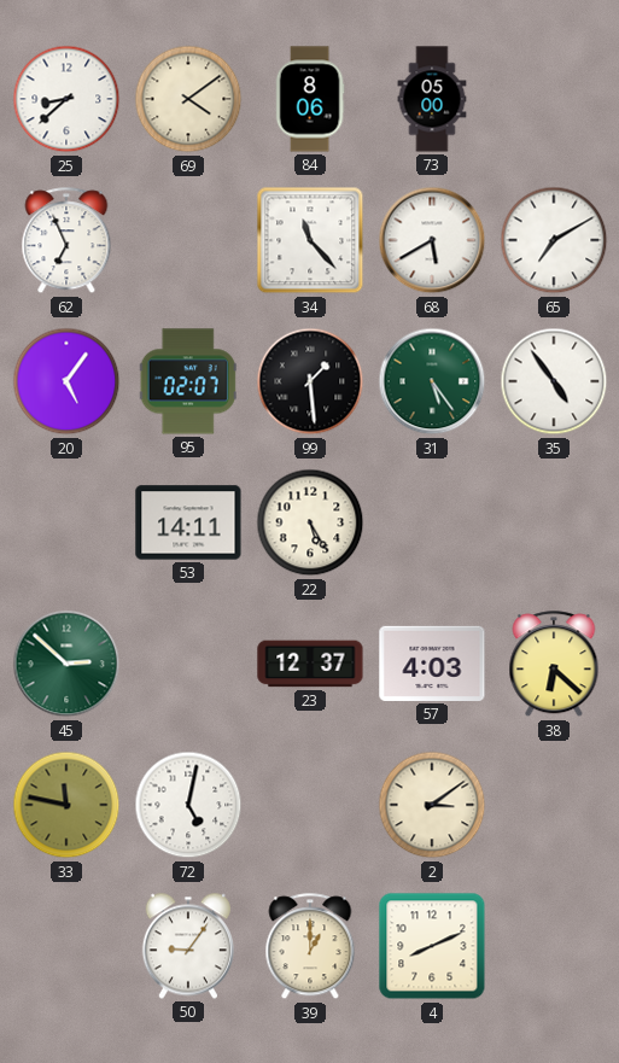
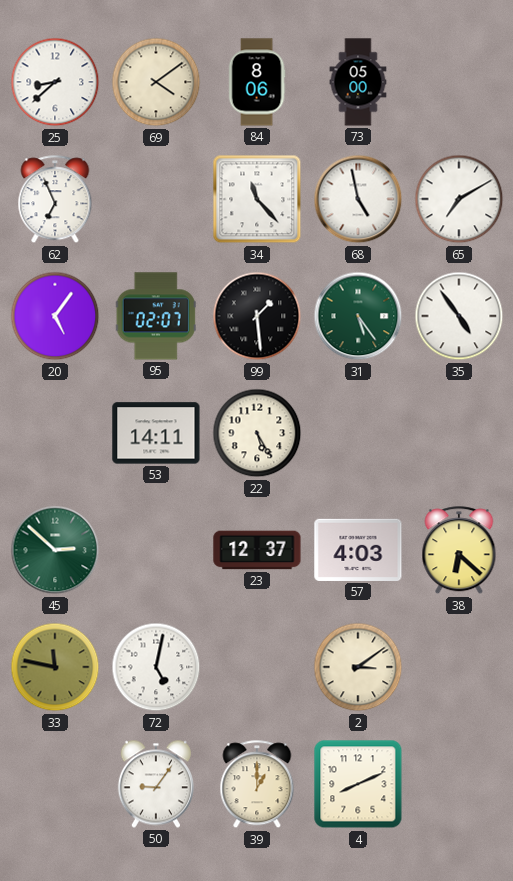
68: 5:40 -> 4:58
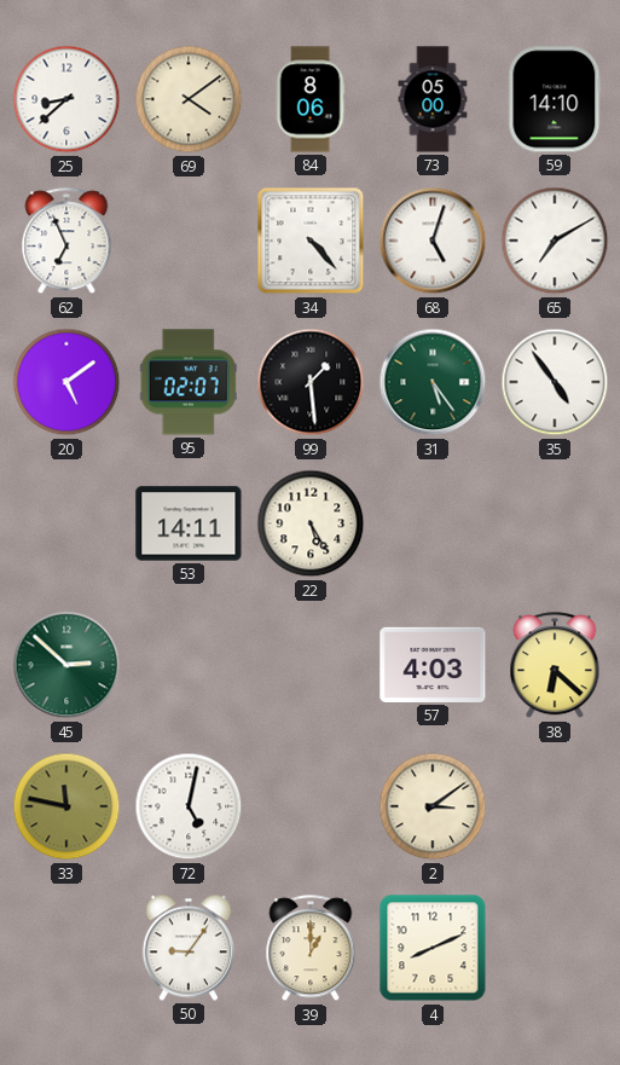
59: none -> 14:10
34: 11:23 -> 4:23
68: 4:58 -> 5:03
20: 5:06 -> 5:09
23: 12:37 -> none
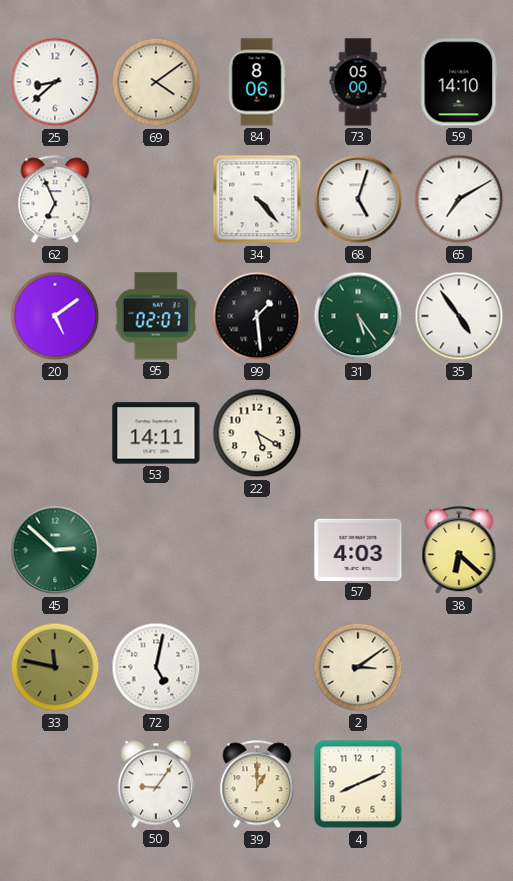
22: 5:25 -> 5:20
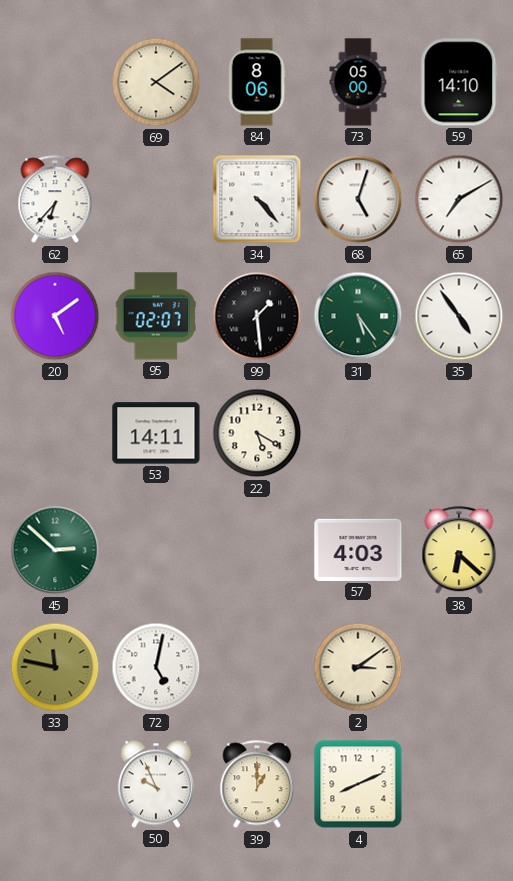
25: 8:38 -> none
62: 6:56 -> 6:37
50: 9:06 -> 9:56
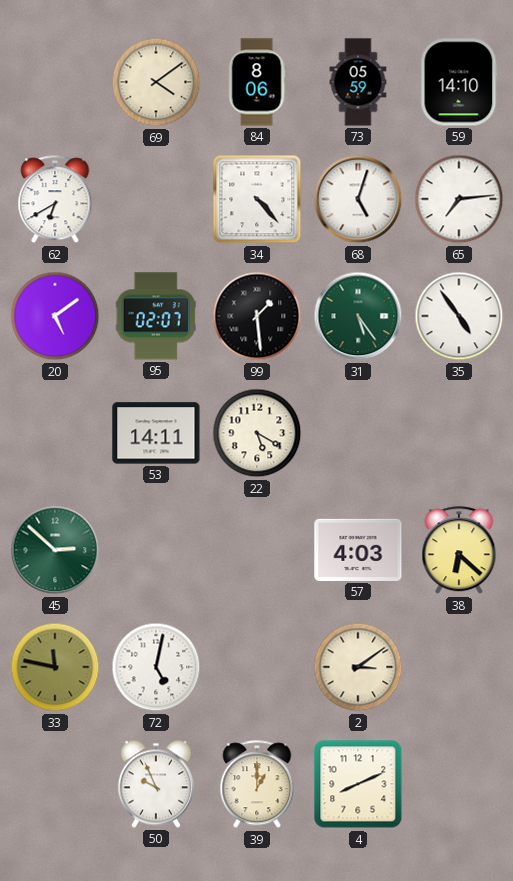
73: 05:00 -> 05:59
62: 6:37 -> 6:40
65: 7:10 -> 7:14
